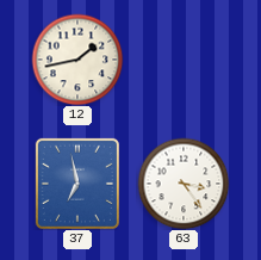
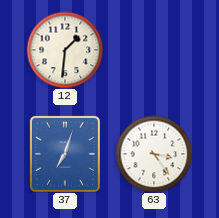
12: 1:43 -> 1:31
37: 6:58 -> 7:03
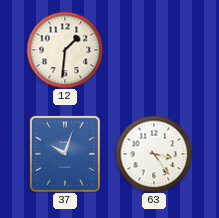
37: 7:03 -> 10:03
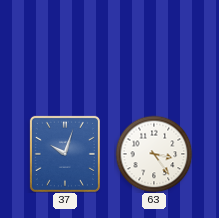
12: 1:31 -> none
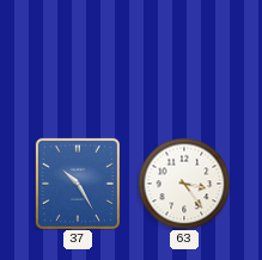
37: 10:03 -> 10:25
